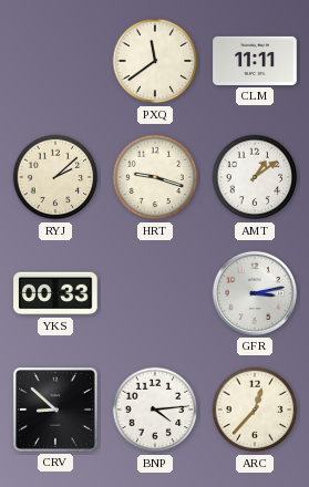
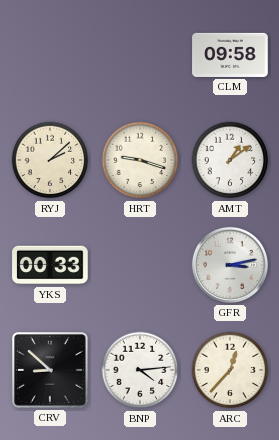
PXQ: 11:39 -> none
CLM: 11:11 -> 09:58
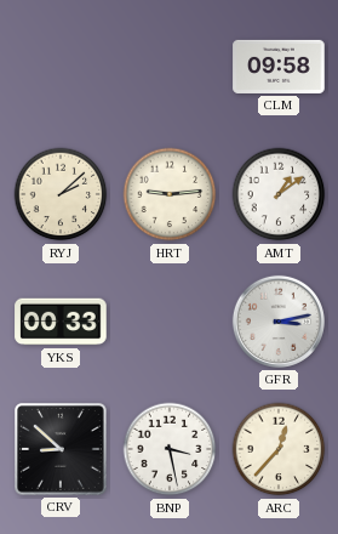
HRT: 9:18 -> 9:14
BNP: 4:14 -> 3:28
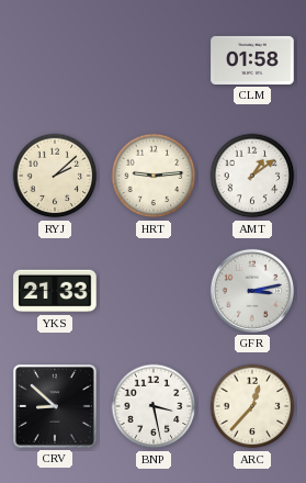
CLM: 09:58 -> 01:58
YKS: 00:33 -> 21:33
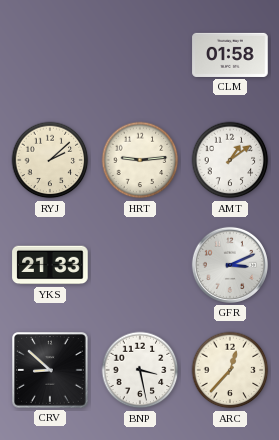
GFR: 3:13 -> 3:11
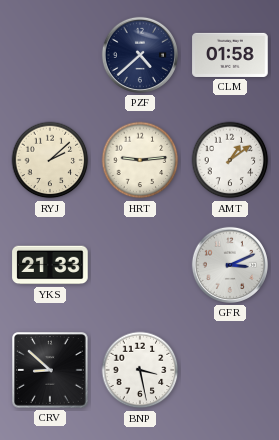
PZF: none -> 4:38
ARC: 12:37 -> none
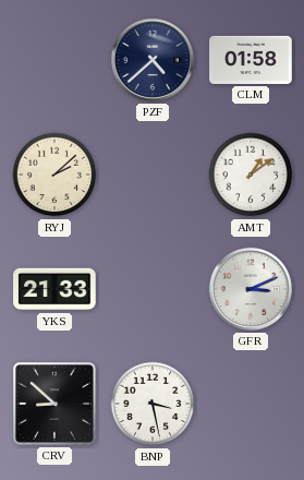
HRT: 9:14 -> none
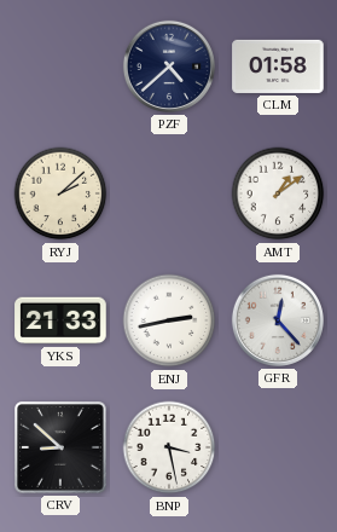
ENJ: none -> 2:43
GFR: 3:11 -> 12:23
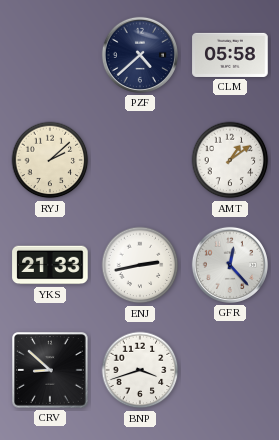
CLM: 01:58 -> 05:58
BNP: 3:28 -> 3:42
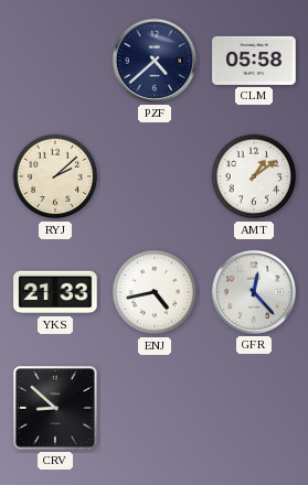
ENJ: 2:43 -> 4:43
BNP: 3:42 -> none
